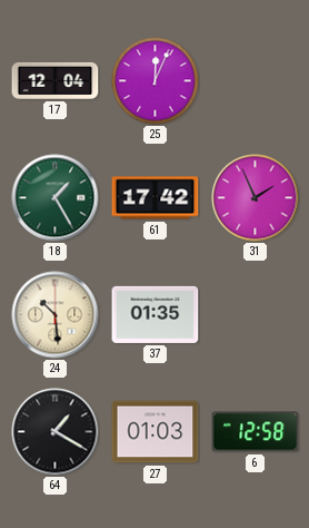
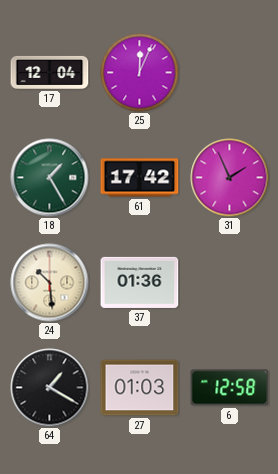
37: 01:35 -> 01:36
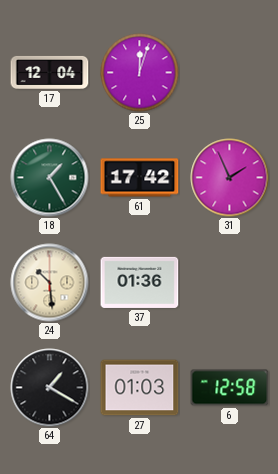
25: 12:04 -> 12:03
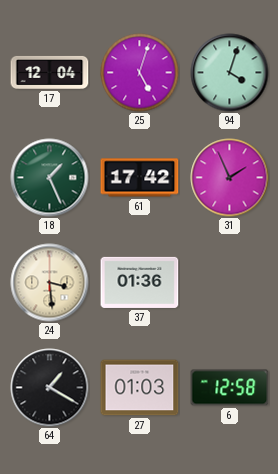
25: 12:03 -> 5:03
94: none -> 4:03
18: 1:25 -> 1:26
24: 10:29 -> 3:29
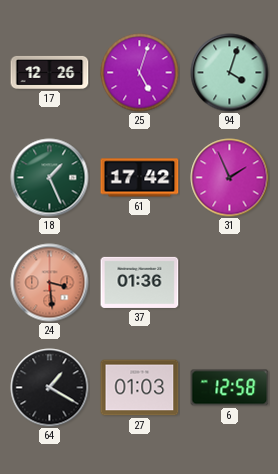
17: 12:04 -> 12:26
24 dial: cream -> salmon
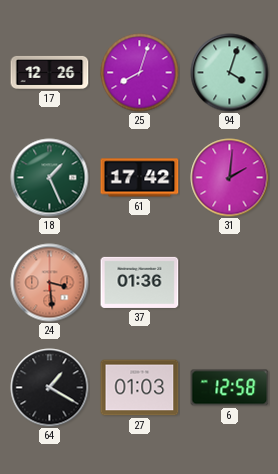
25: 5:03 -> 8:03
31: 1:56 -> 2:01
